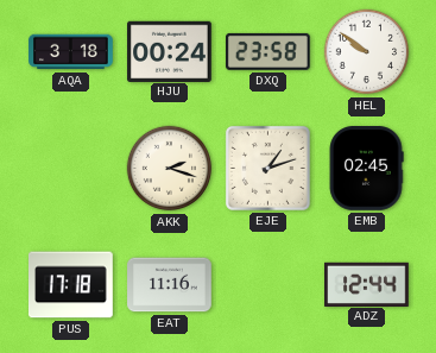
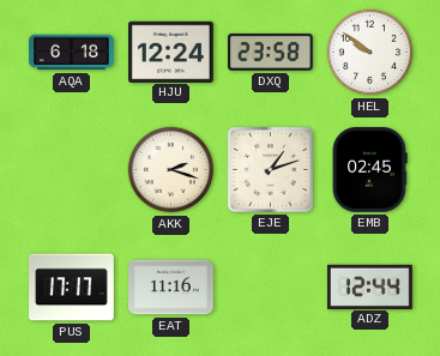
AQA: 3:18 -> 6:18
HJU: 00:24 -> 12:24
PUS: 17:18 -> 17:17
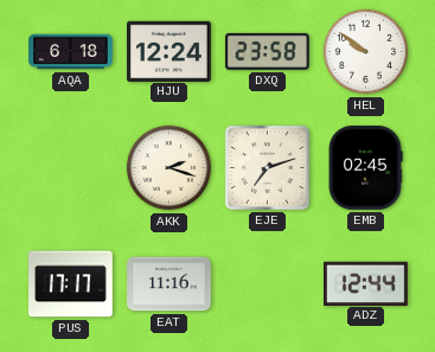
EJE: 1:12 -> 7:12
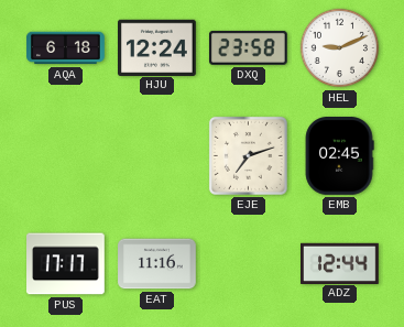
HEL: 9:51 -> 9:11
AKK: 2:18 -> none
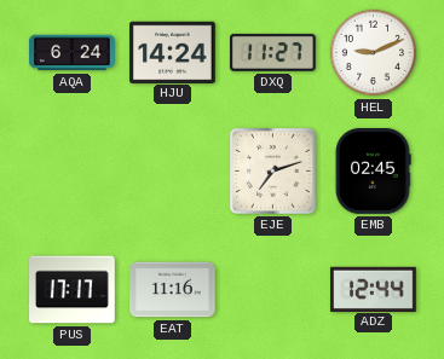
AQA: 6:18 -> 6:24
HJU: 12:24 -> 14:24
DXQ: 23:58 -> 11:27
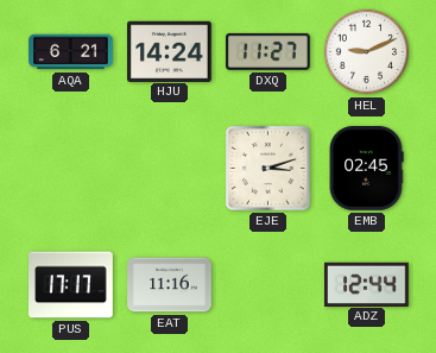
AQA: 6:24 -> 6:21
EJE: 7:12 -> 3:12
